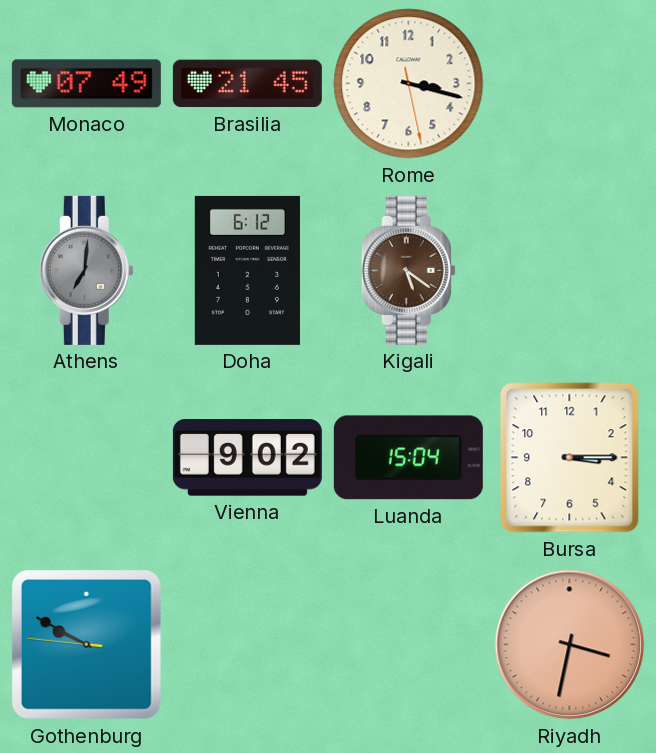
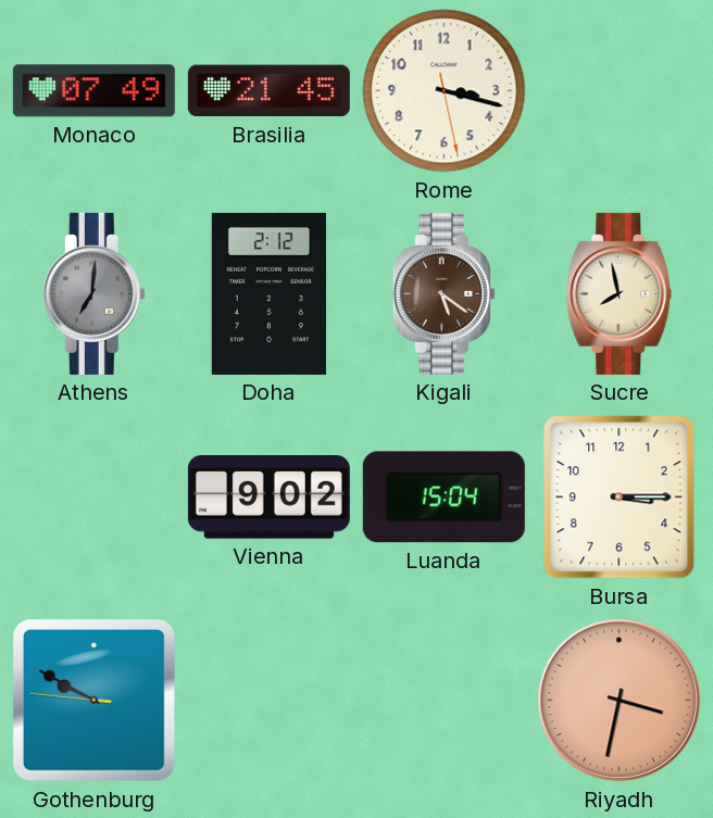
Doha: 6:12 -> 2:12
Sucre: none -> 7:58
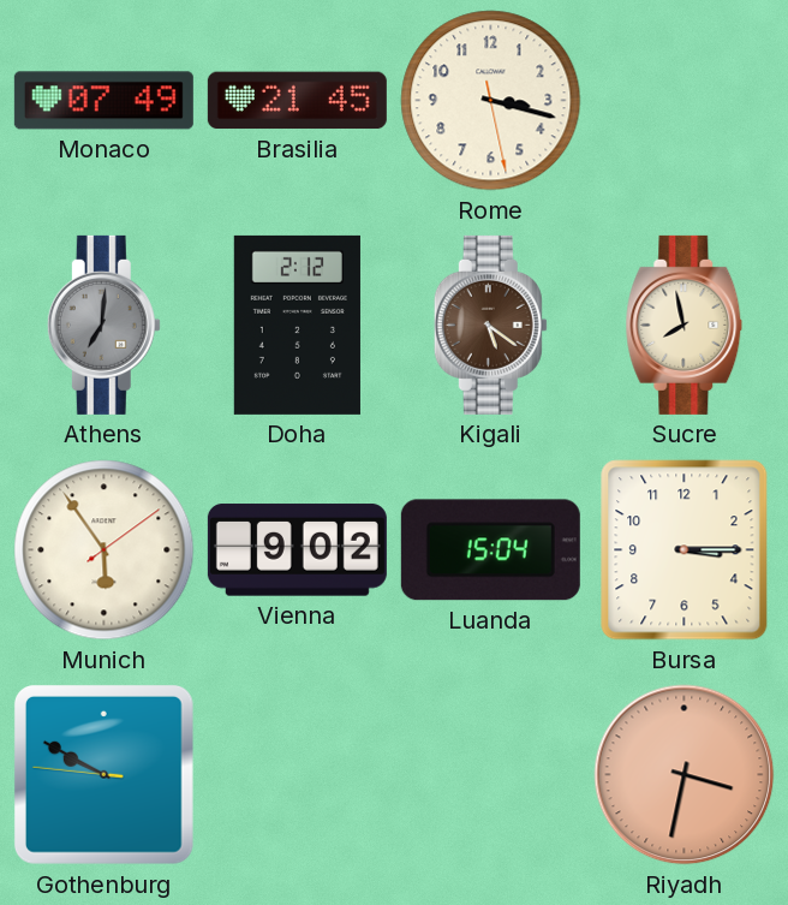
Munich: none -> 5:54
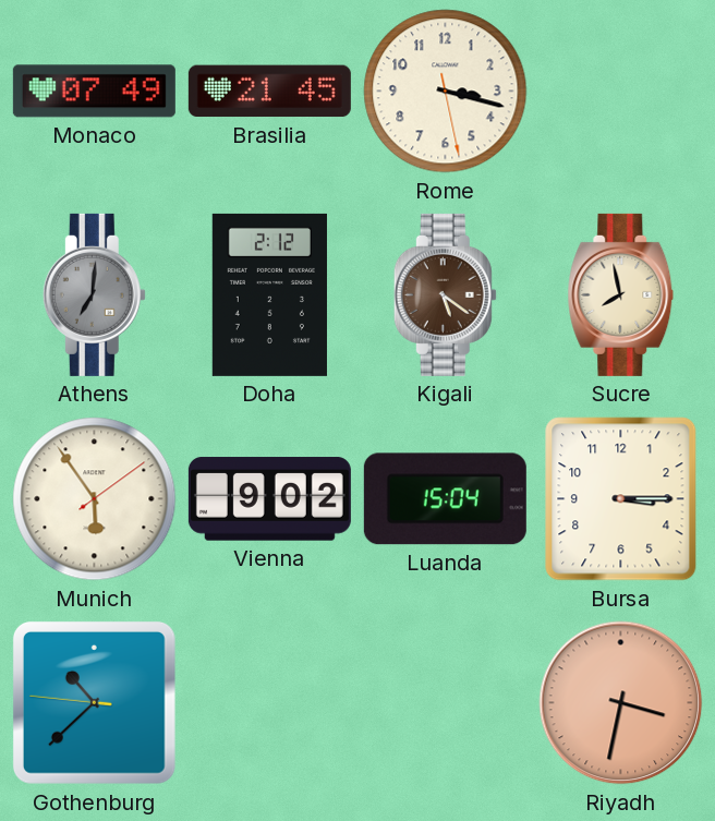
Gothenburg: 9:49 -> 10:37
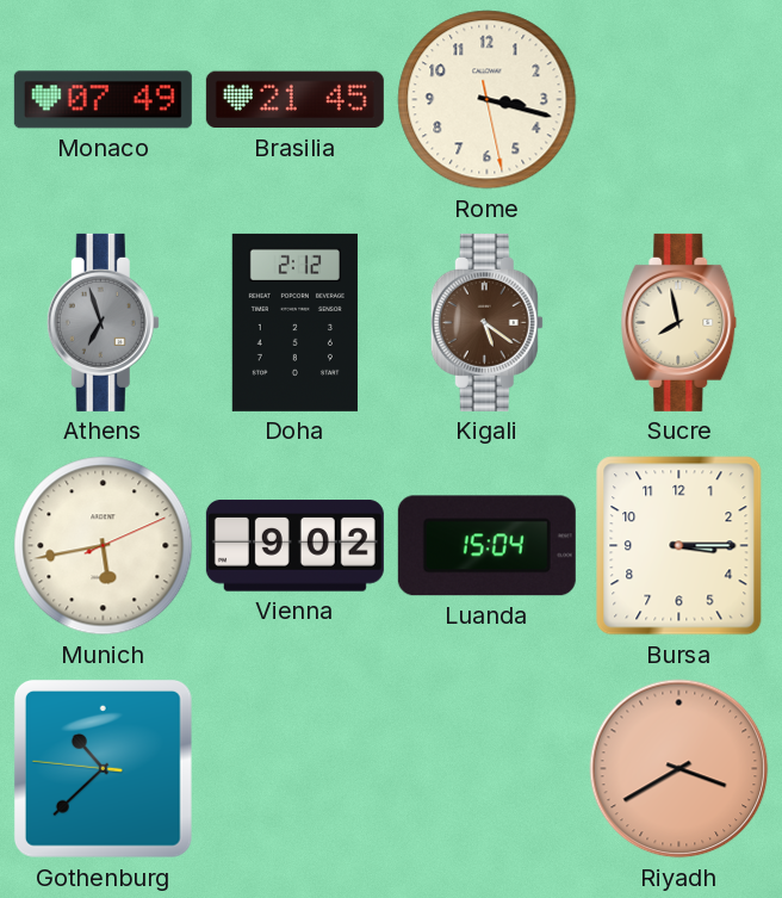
Athens: 7:01 -> 6:57
Munich: 5:54 -> 5:43
Riyadh: 3:32 -> 3:40
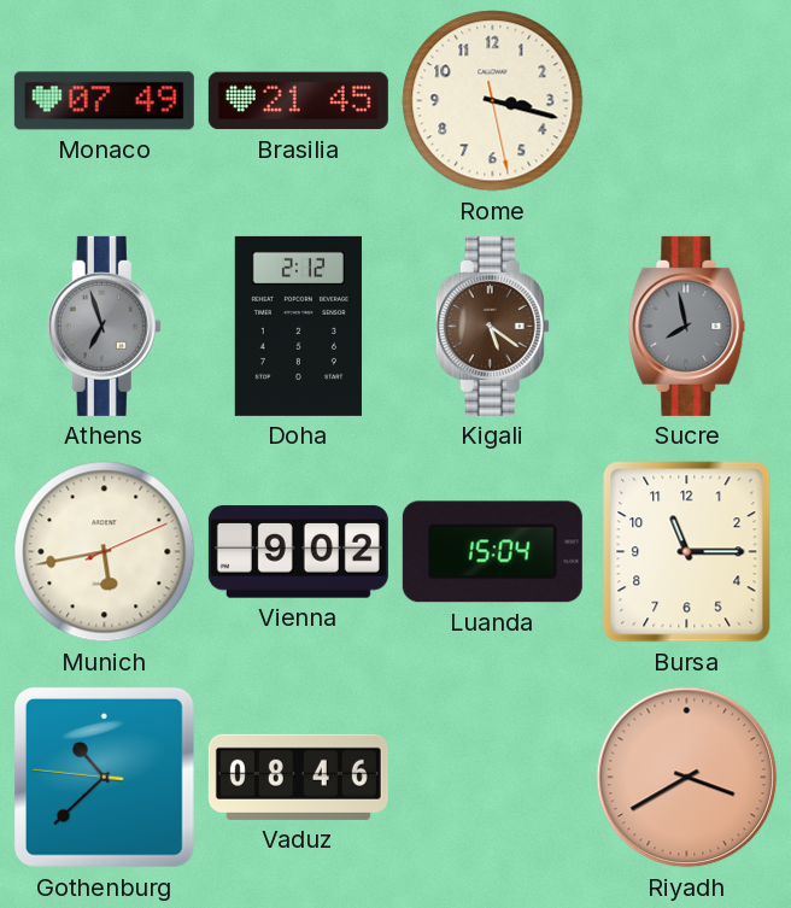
Sucre dial: cream -> grey
Bursa: 3:15 -> 11:15
Vaduz: none -> 08:46
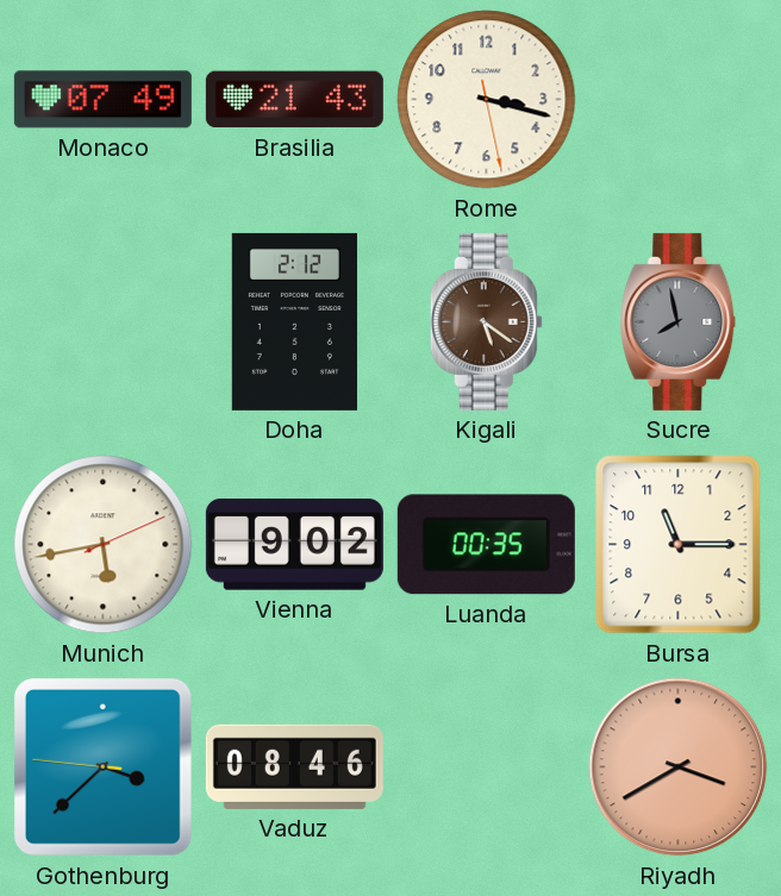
Brasilia: 21:45 -> 21:43
Athens: 6:57 -> none
Luanda: 15:04 -> 00:35
Gothenburg: 10:37 -> 3:37
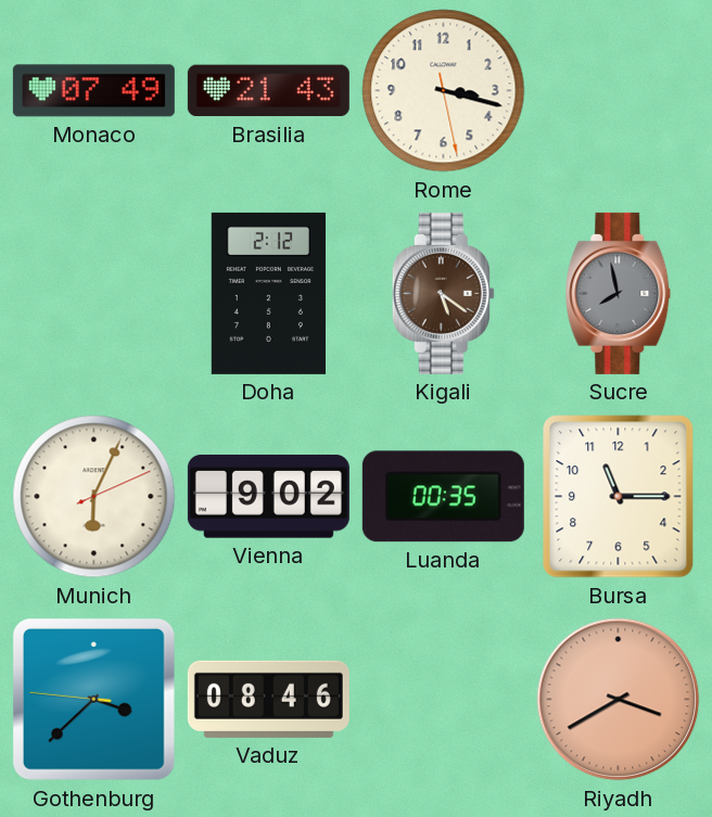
Munich: 5:43 -> 6:04
